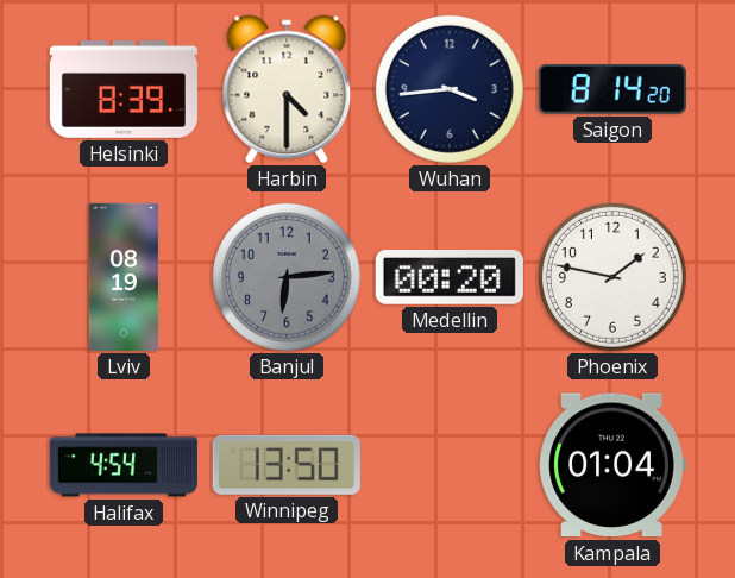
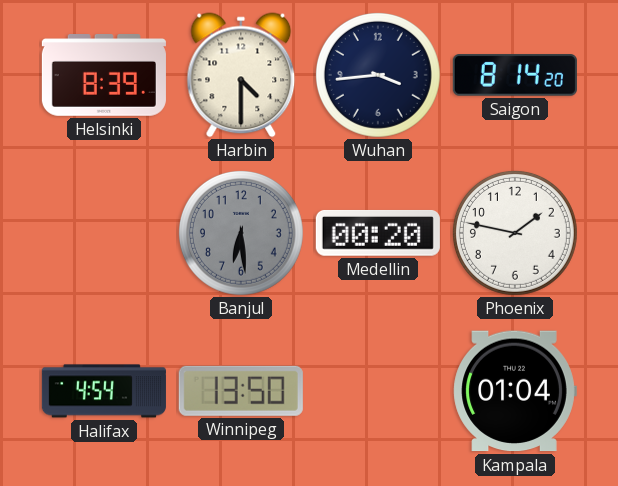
Lviv: 08:19 -> none
Banjul: 6:14 -> 6:29
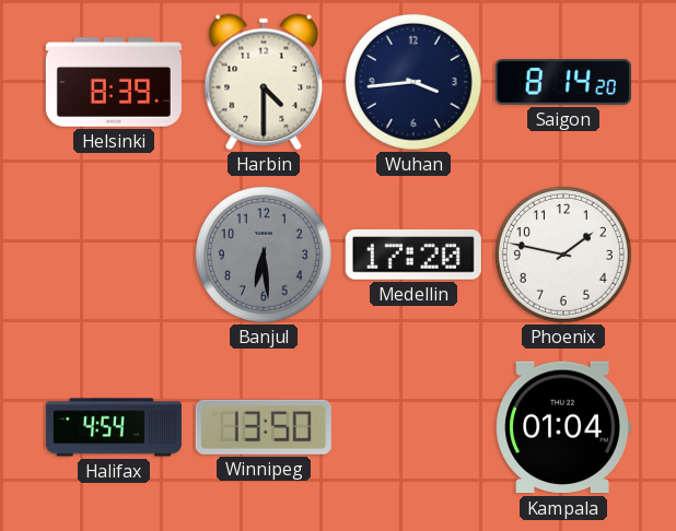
Medellin: 00:20 -> 17:20
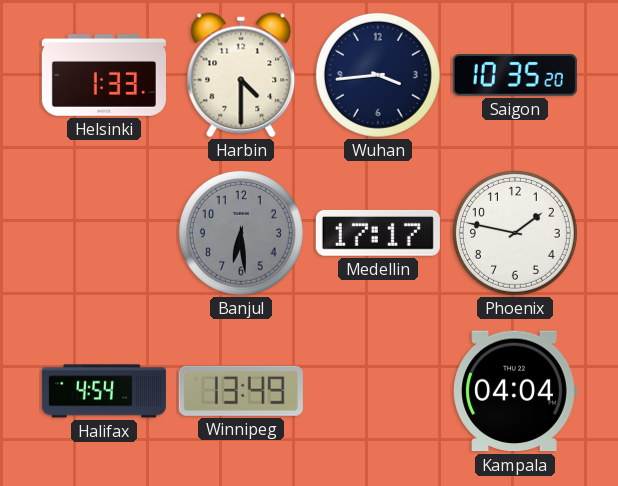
Helsinki: 8:39 -> 1:33
Saigon: 8:14 -> 10:35
Medellin: 17:20 -> 17:17
Winnipeg: 13:50 -> 13:49
Kampala: 01:04 -> 04:04
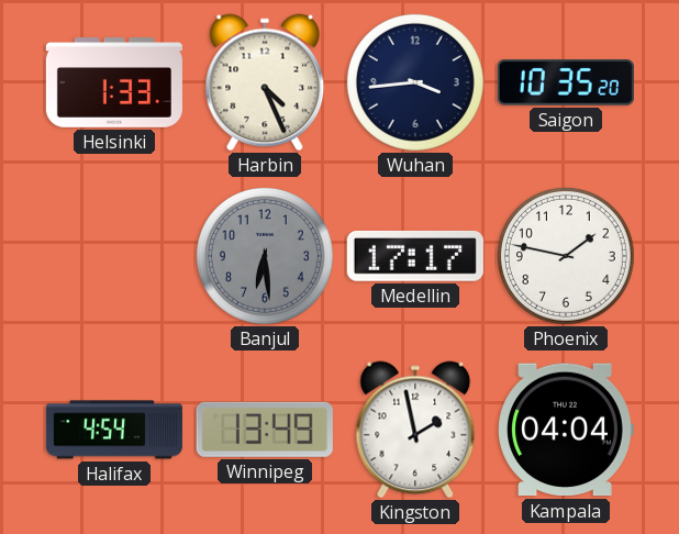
Harbin: 4:30 -> 4:26
Kingston: none -> 1:58
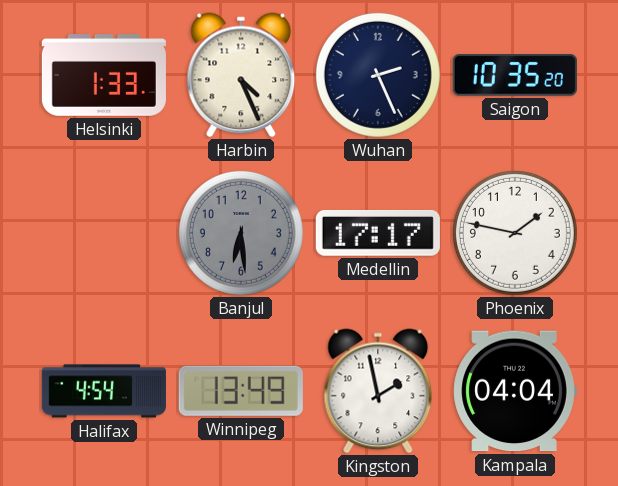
Wuhan: 3:44 -> 2:26
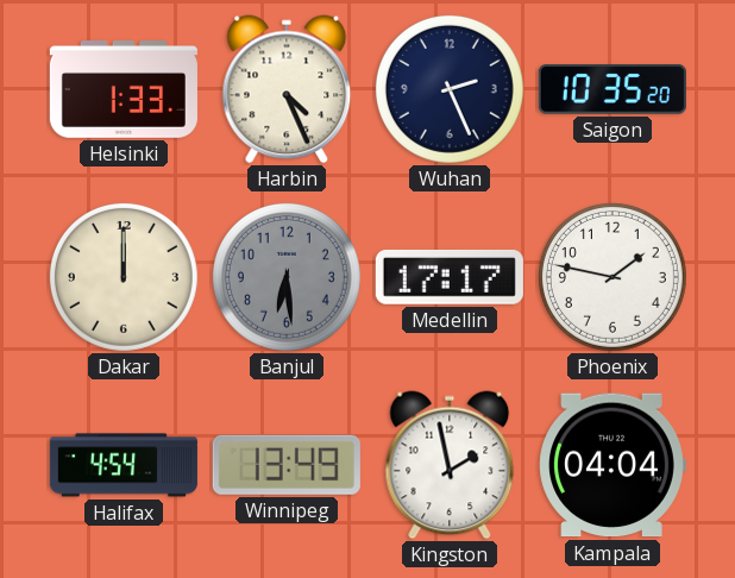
Dakar: none -> 12:00
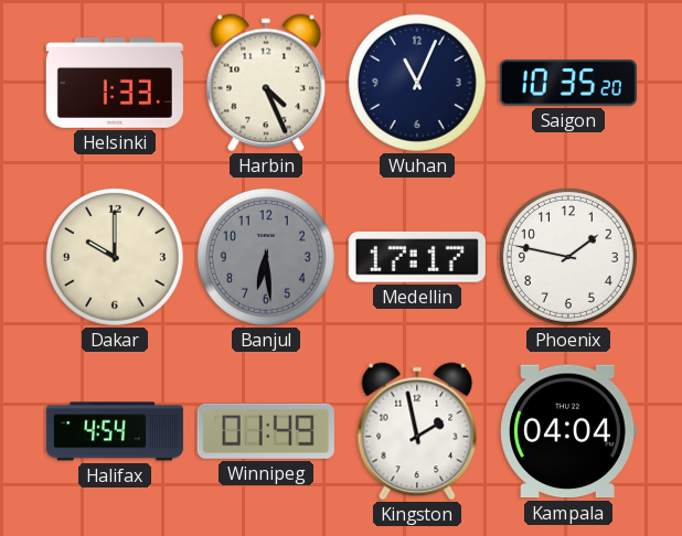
Wuhan: 2:26 -> 11:04
Dakar: 12:00 -> 10:00
Winnipeg: 13:49 -> 01:49
